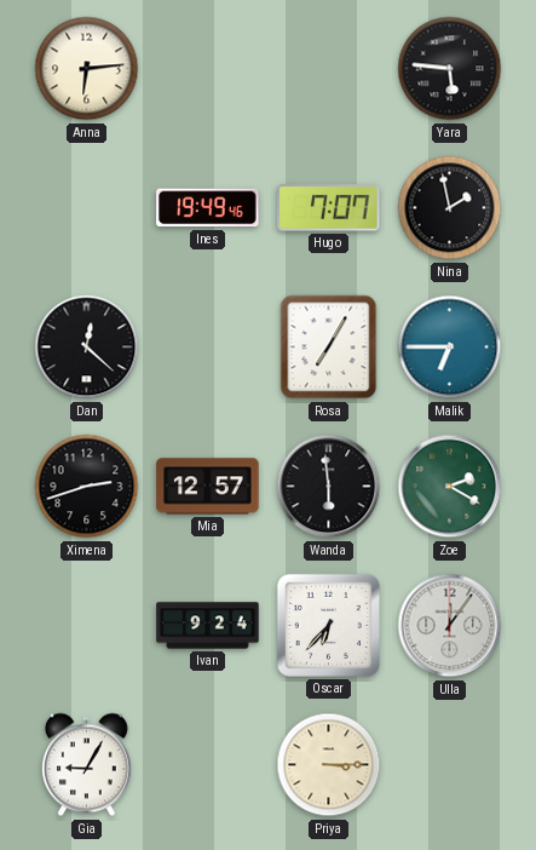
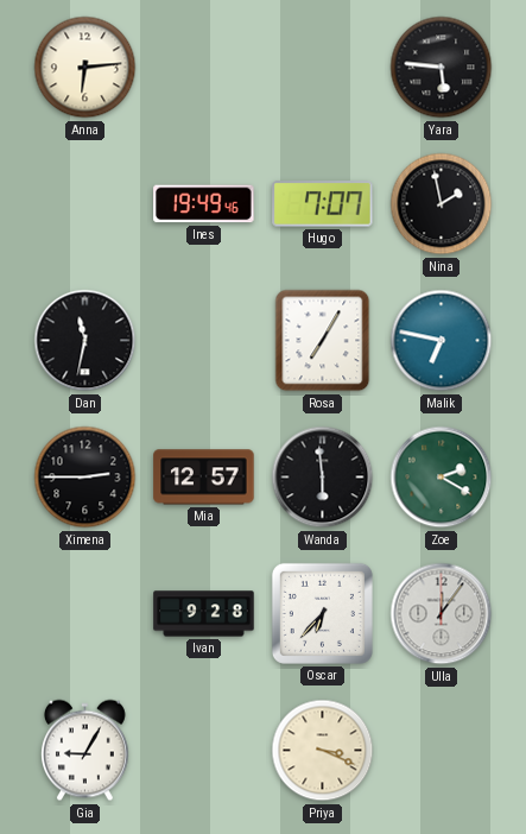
Dan: 12:22 -> 11:32
Malik: 6:45 -> 6:47
Ximena: 2:42 -> 2:45
Ivan: 9:24 -> 9:28
Priya: 3:15 -> 3:19
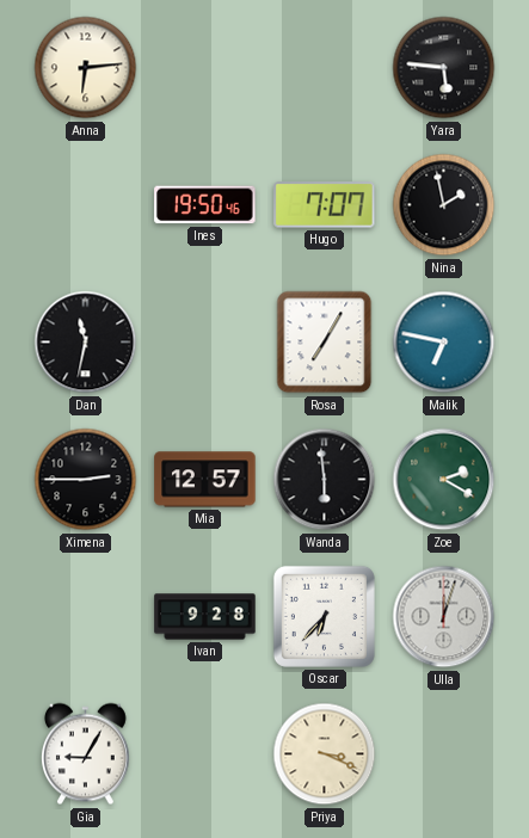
Ines: 19:49 -> 19:50
Ulla: 12:06 -> 12:03
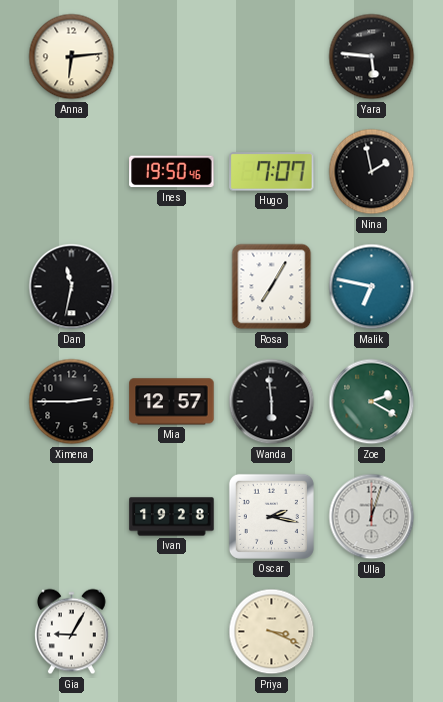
Ivan: 9:28 -> 19:28
Oscar: 6:37 -> 2:17
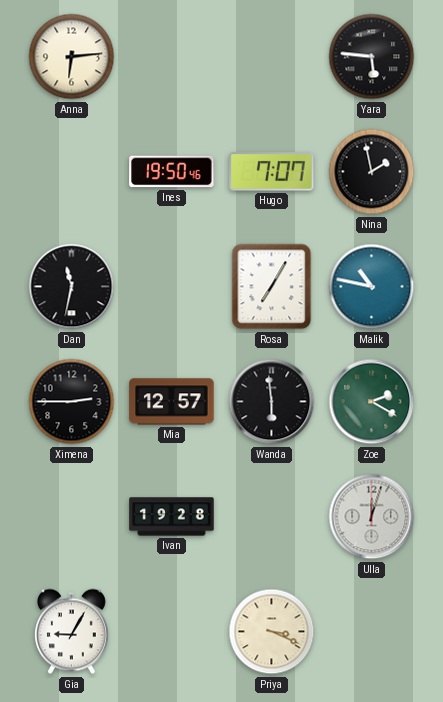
Malik: 6:47 -> 10:47
Oscar: 2:17 -> none
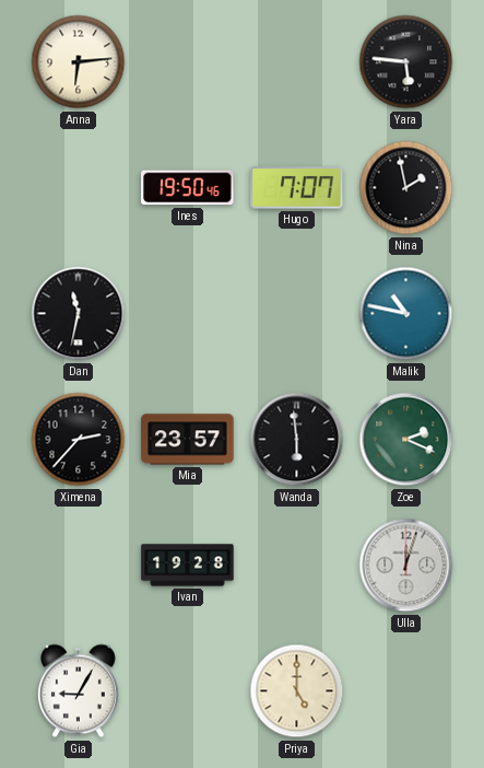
Rosa: 7:05 -> none
Ximena: 2:45 -> 2:37
Mia: 12:57 -> 23:57
Zoe: 2:20 -> 2:19
Priya: 3:19 -> 5:00
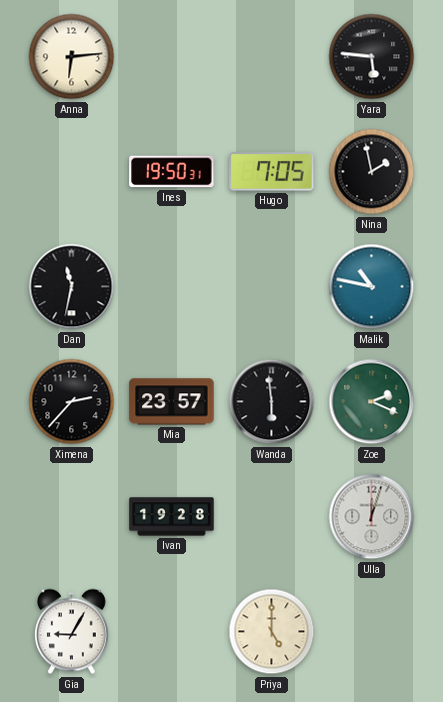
Ines: 19:50:46 -> 19:50:31
Hugo: 7:07 -> 7:05
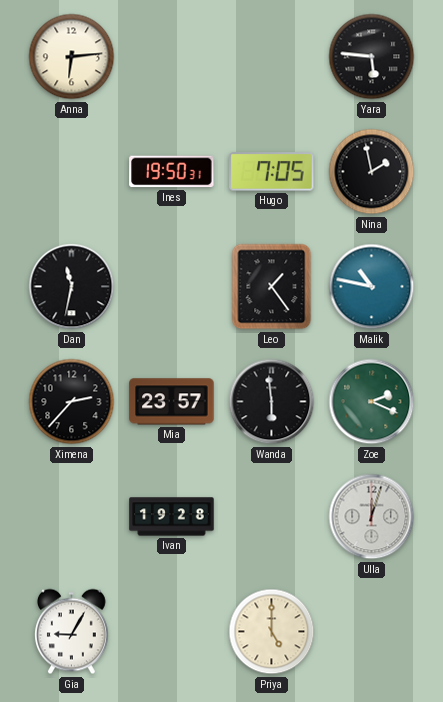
Leo: none -> 1:24
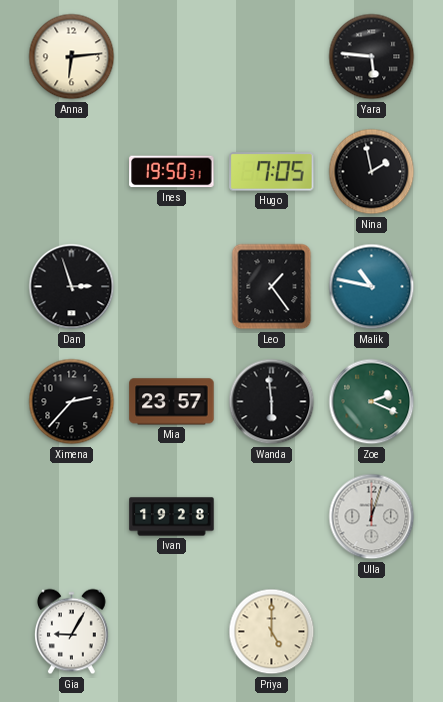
Dan: 11:32 -> 2:57
